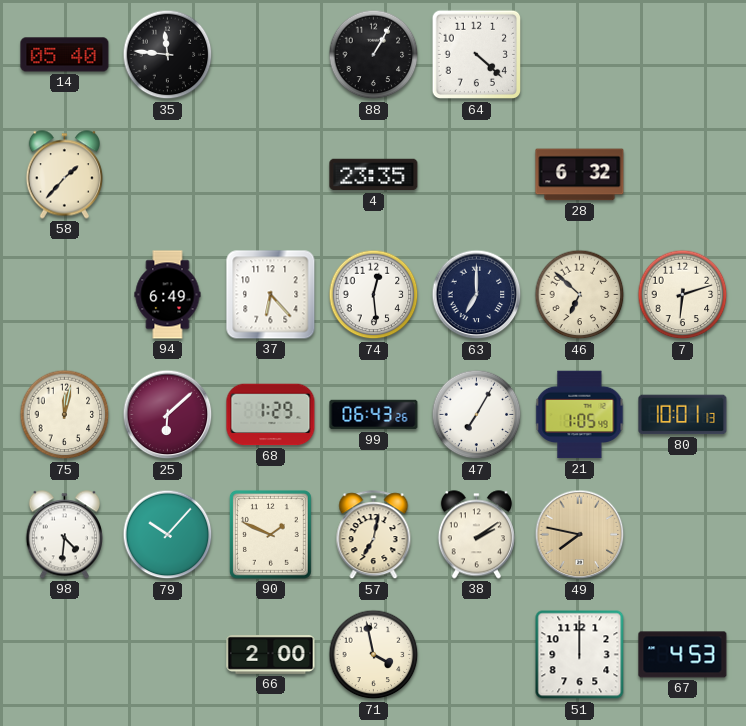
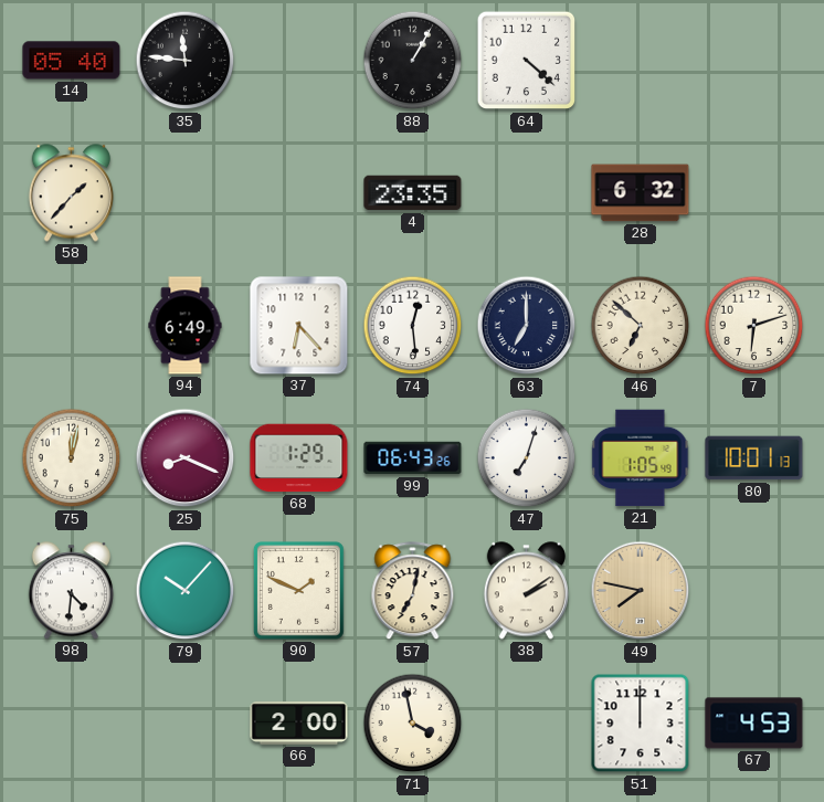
25: 6:08 -> 8:19
47: 7:05 -> 7:03
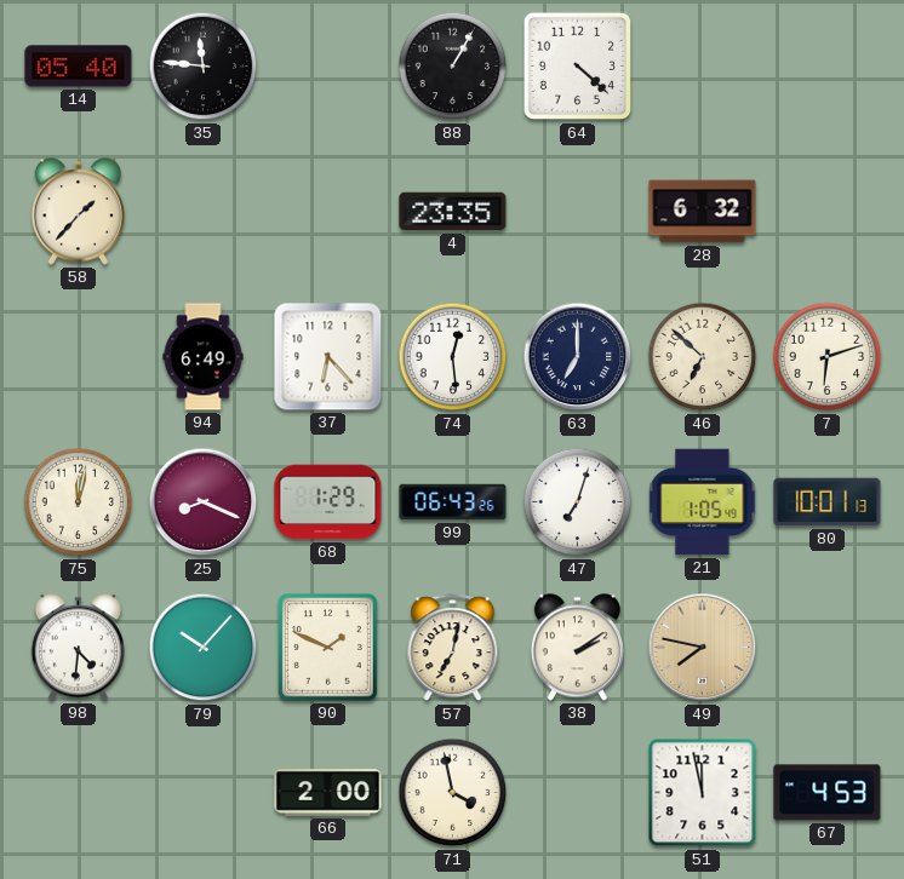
51: 12:00 -> 11:58
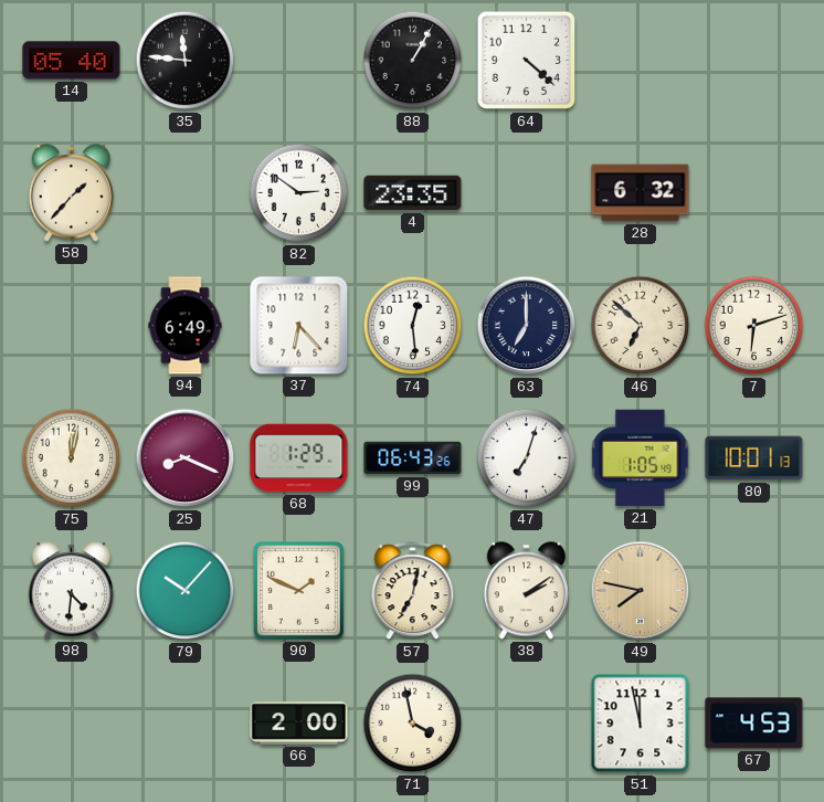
82: none -> 2:51
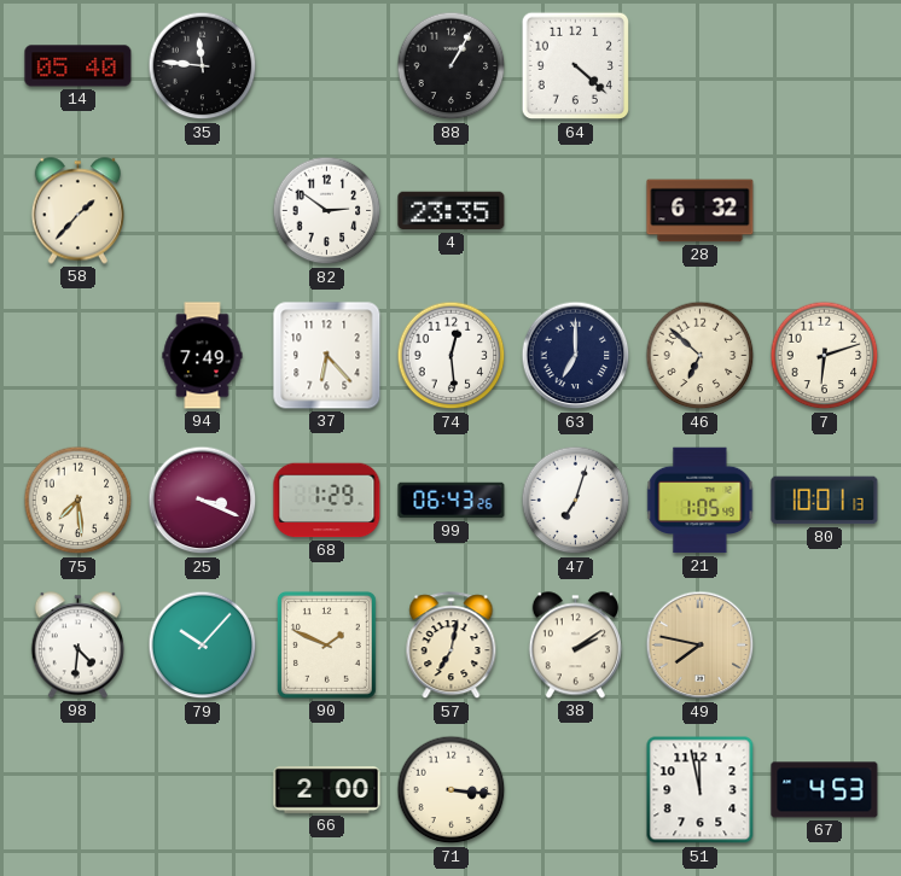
94: 6:49 -> 7:49
75: 12:02 -> 7:29
25: 8:19 -> 3:19
71: 3:58 -> 3:16
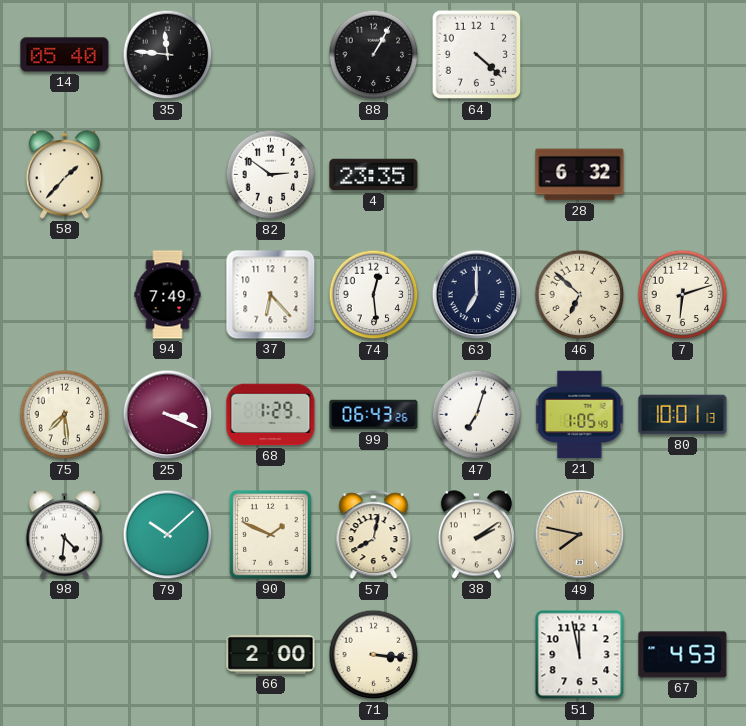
79: 10:07 -> 10:08
57: 7:02 -> 8:02
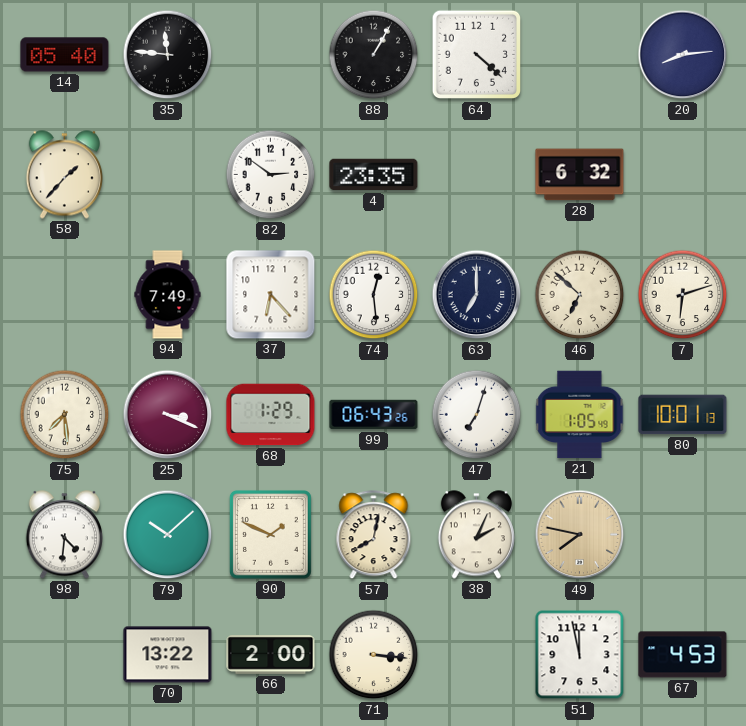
20: none -> 8:14
38: 2:09 -> 2:04
70: none -> 13:22
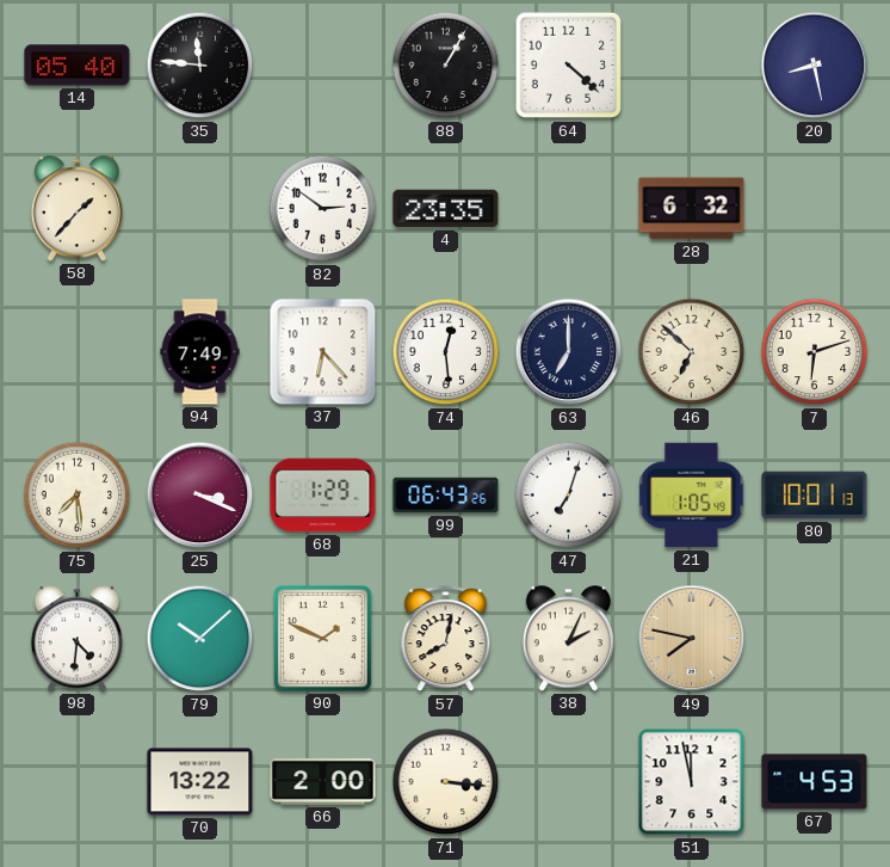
20: 8:14 -> 8:28
